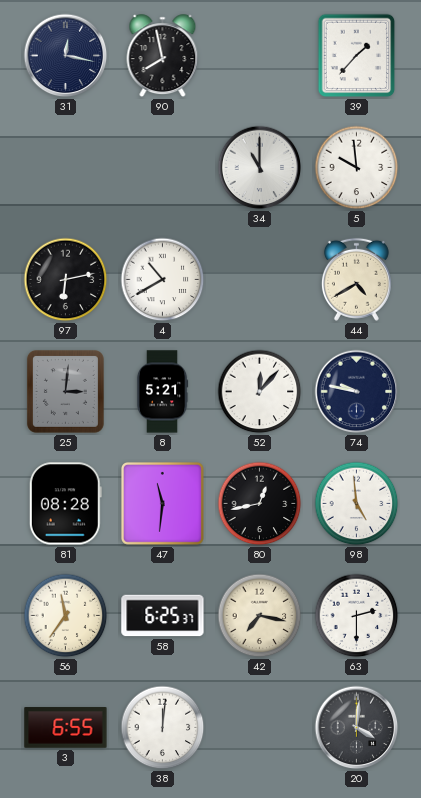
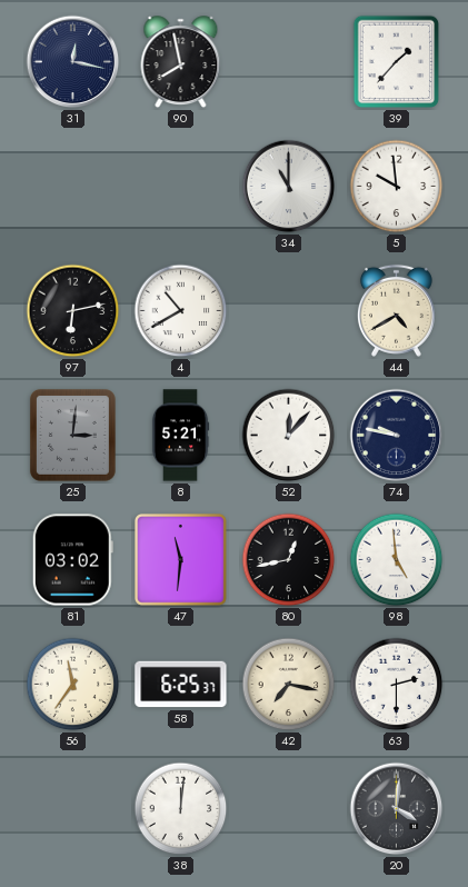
81: 08:28 -> 03:02
3: 6:55 -> none
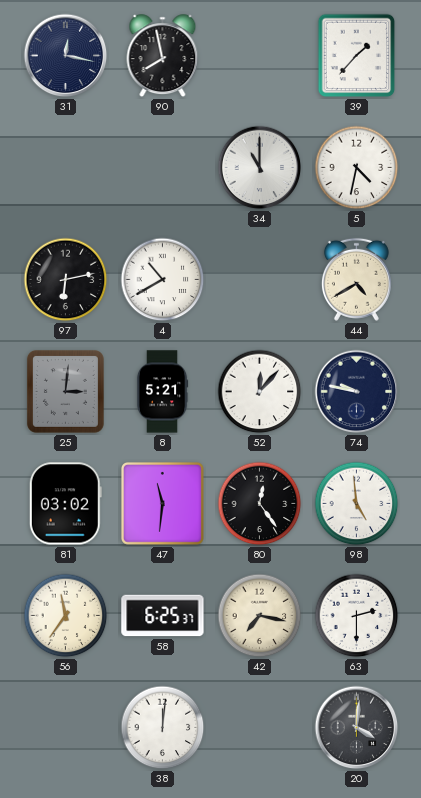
5: 9:59 -> 4:32
80: 12:43 -> 12:24
